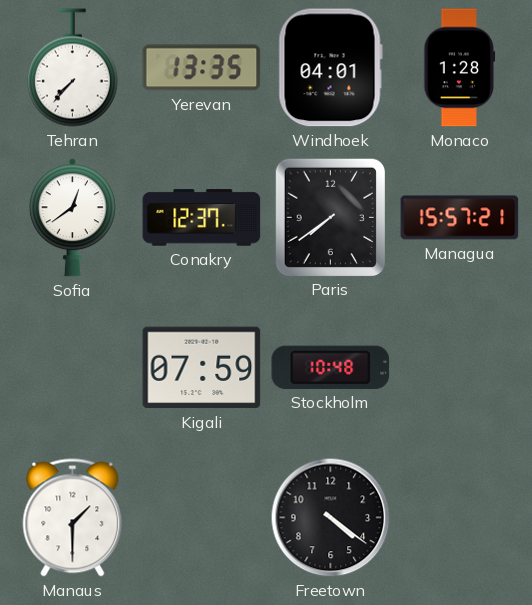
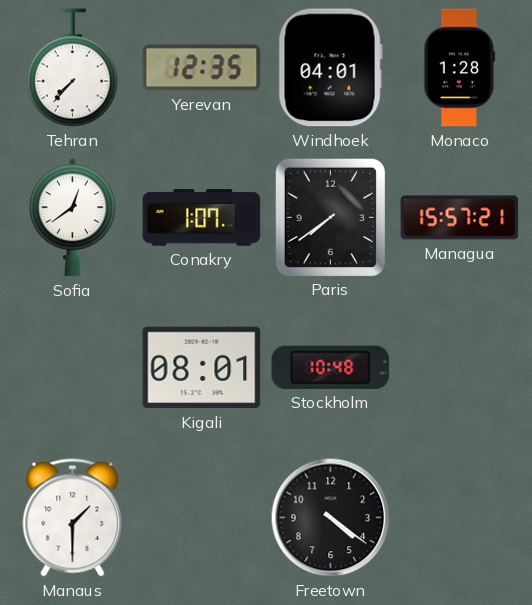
Yerevan: 13:35 -> 12:35
Conakry: 12:37 -> 1:07
Kigali: 07:59 -> 08:01
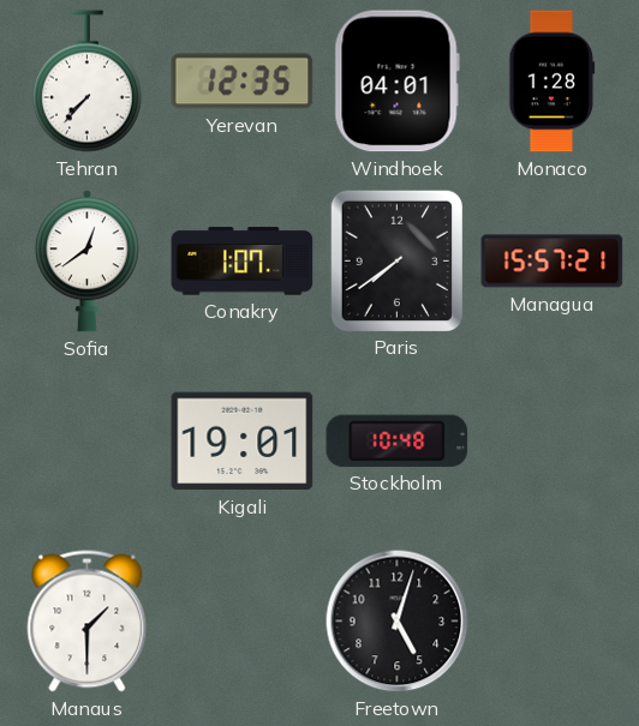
Kigali: 08:01 -> 19:01
Freetown: 4:21 -> 5:03
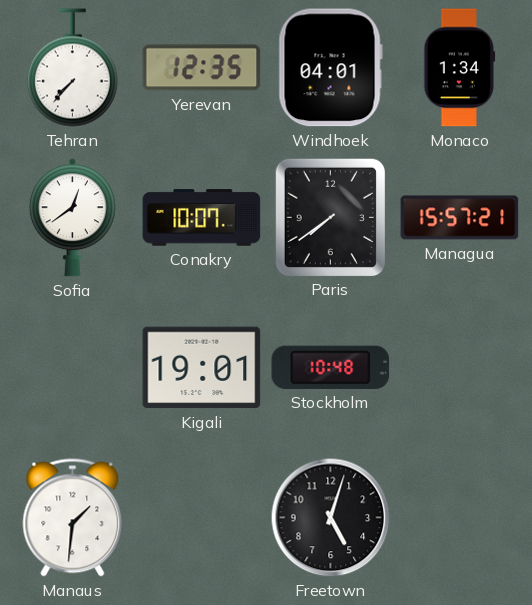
Monaco: 1:28 -> 1:34
Conakry: 1:07 -> 10:07
Manaus: 1:30 -> 1:31
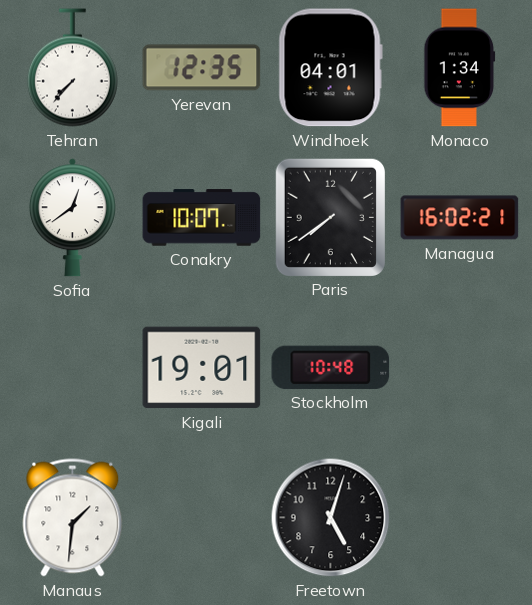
Managua: 15:57 -> 16:02
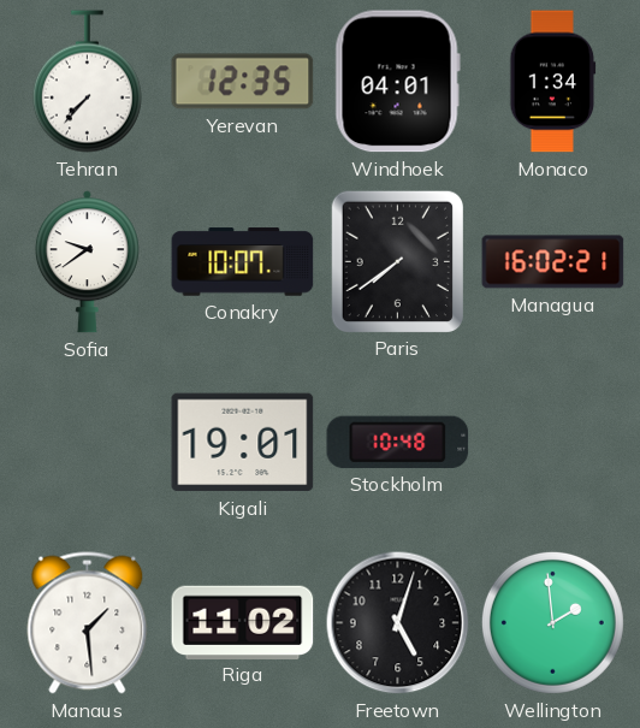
Sofia: 12:39 -> 9:39
Manaus: 1:31 -> 1:29
Riga: none -> 11:02
Wellington: none -> 1:59
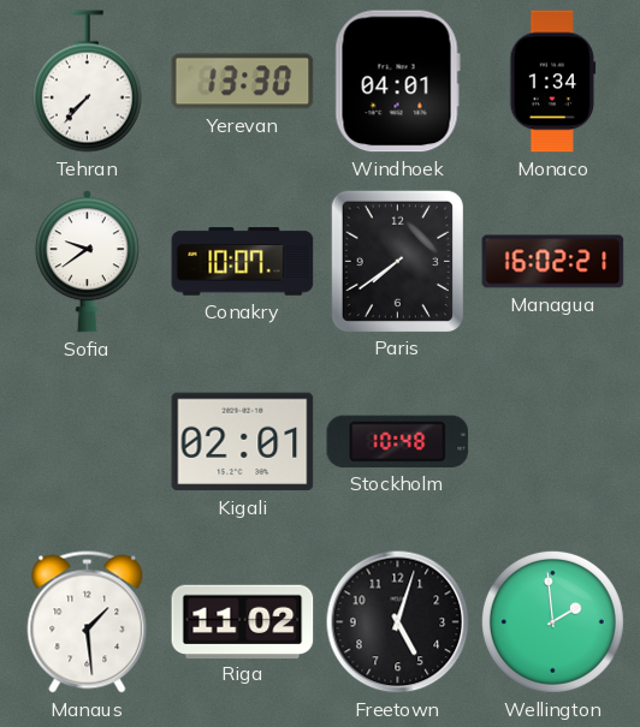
Yerevan: 12:35 -> 13:30
Kigali: 19:01 -> 02:01
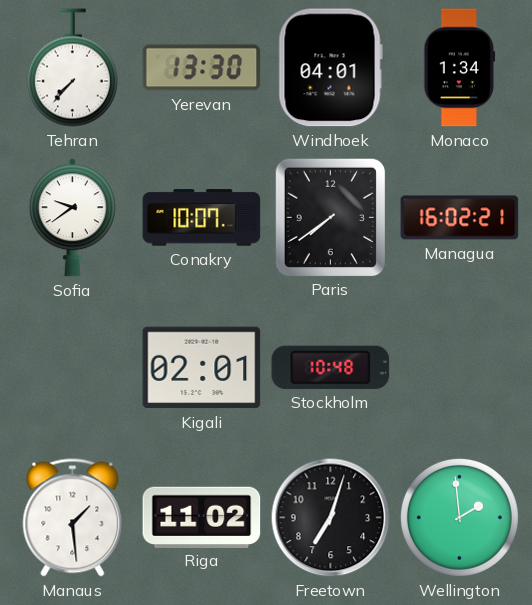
Freetown: 5:03 -> 7:03
